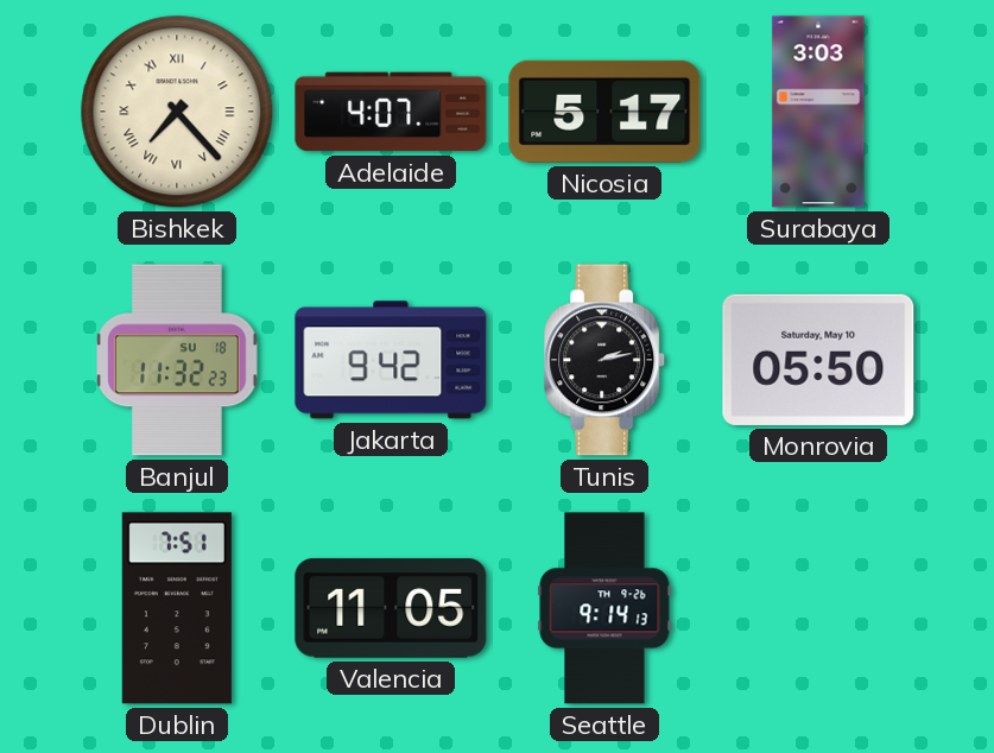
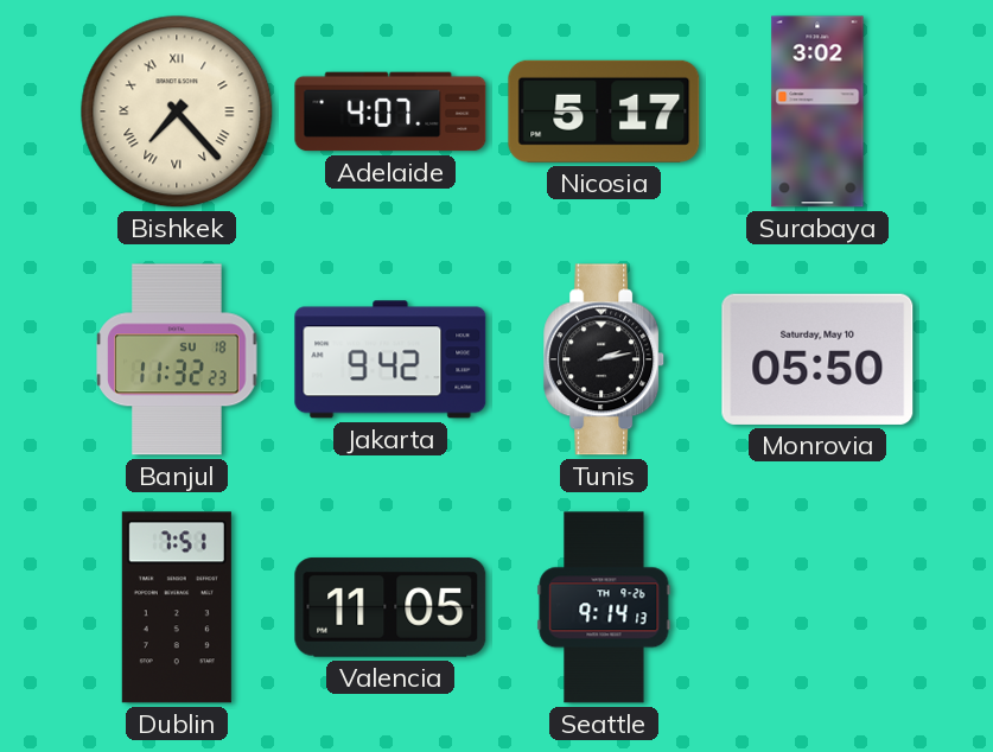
Surabaya: 3:03 -> 3:02
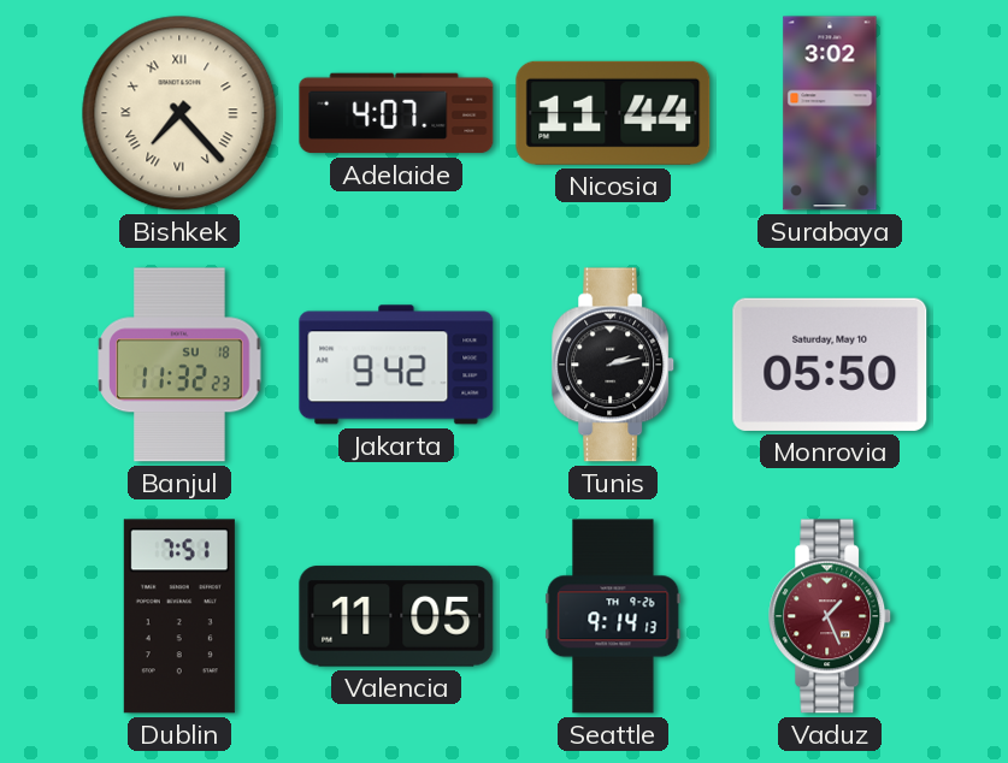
Nicosia: 5:17 -> 11:44
Vaduz: none -> 1:26
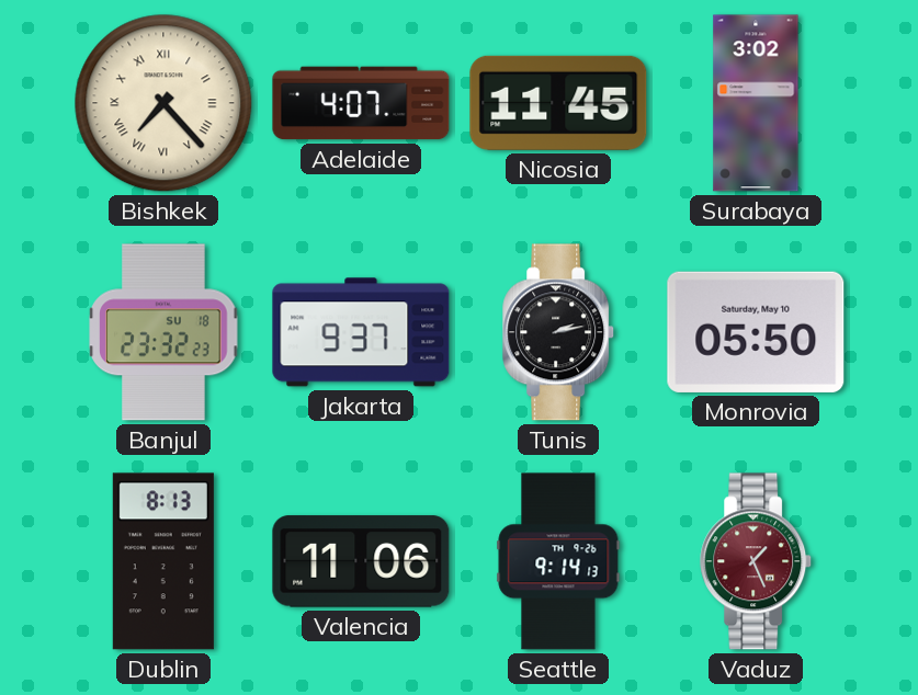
Nicosia: 11:44 -> 11:45
Banjul: 11:32 -> 23:32
Jakarta: 9:42 -> 9:37
Dublin: 7:51 -> 8:13
Valencia: 11:05 -> 11:06
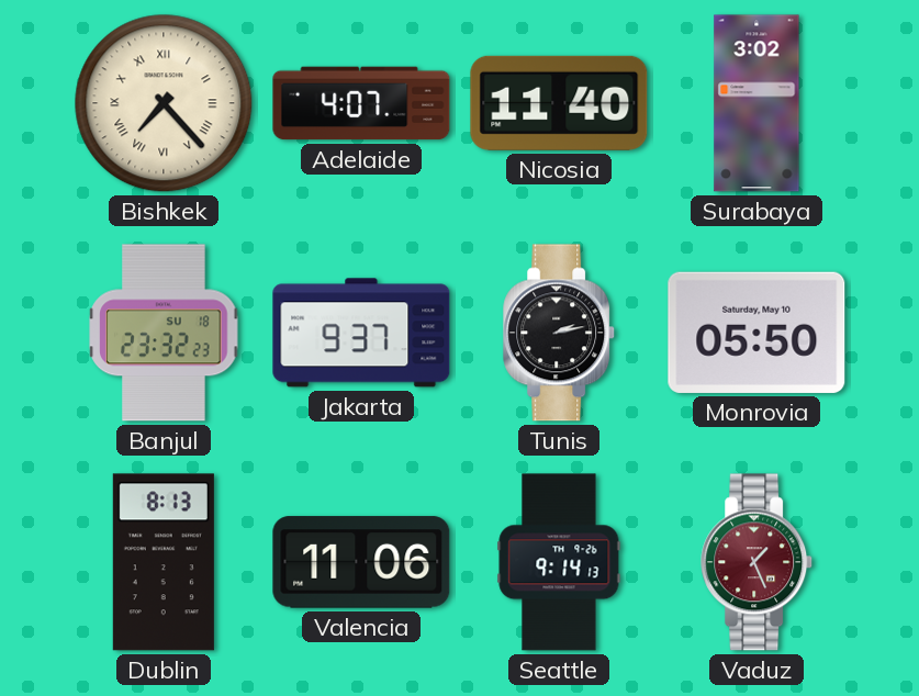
Nicosia: 11:45 -> 11:40
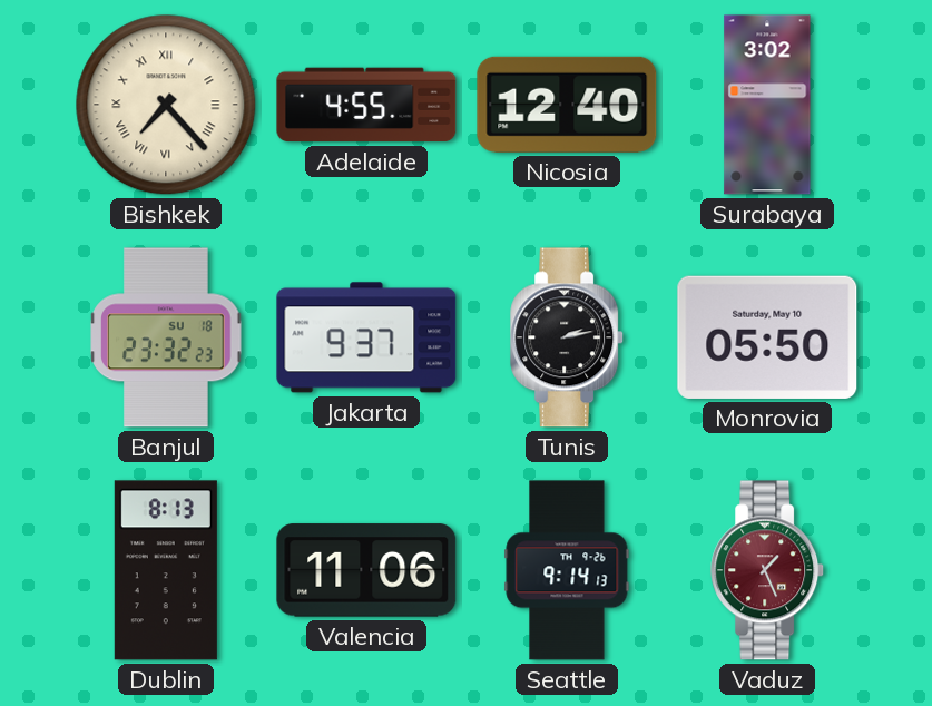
Adelaide: 4:07 -> 4:55
Nicosia: 11:40 -> 12:40
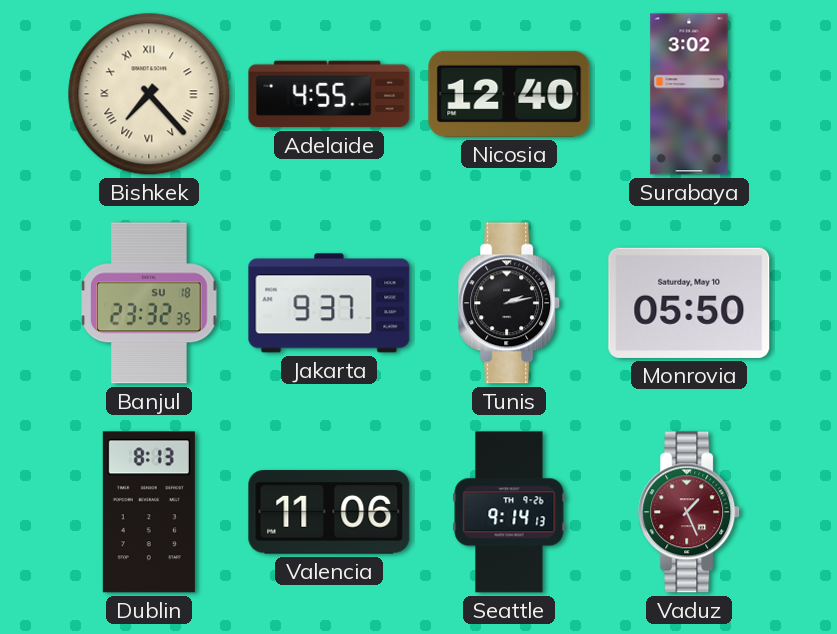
Banjul: 23:32:23 -> 23:32:35
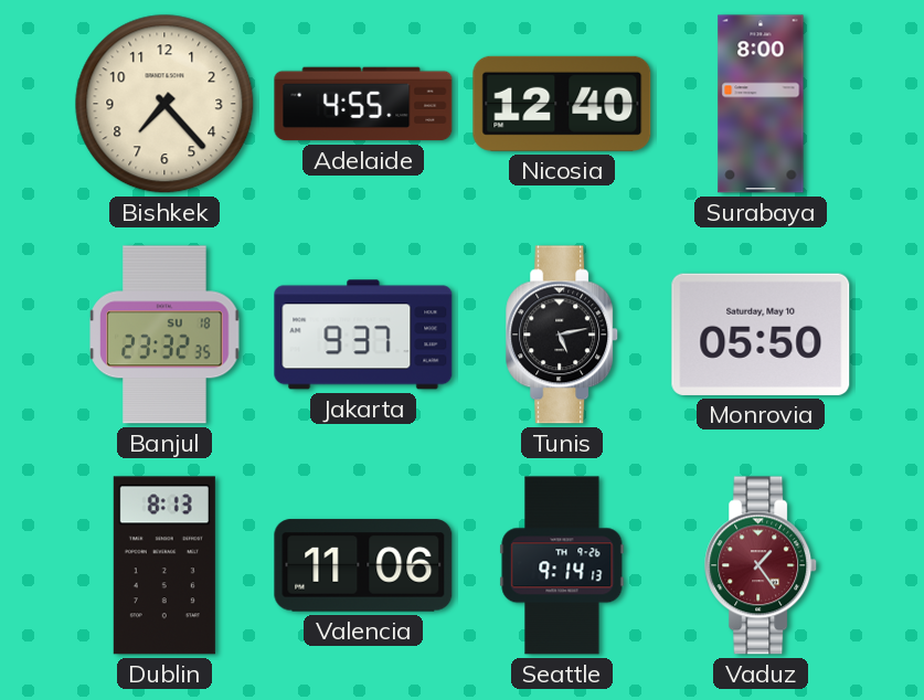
Bishkek numerals: Roman -> Arabic
Surabaya: 3:02 -> 8:00
Tunis: 2:13 -> 5:13
Vaduz: 1:26 -> 1:24
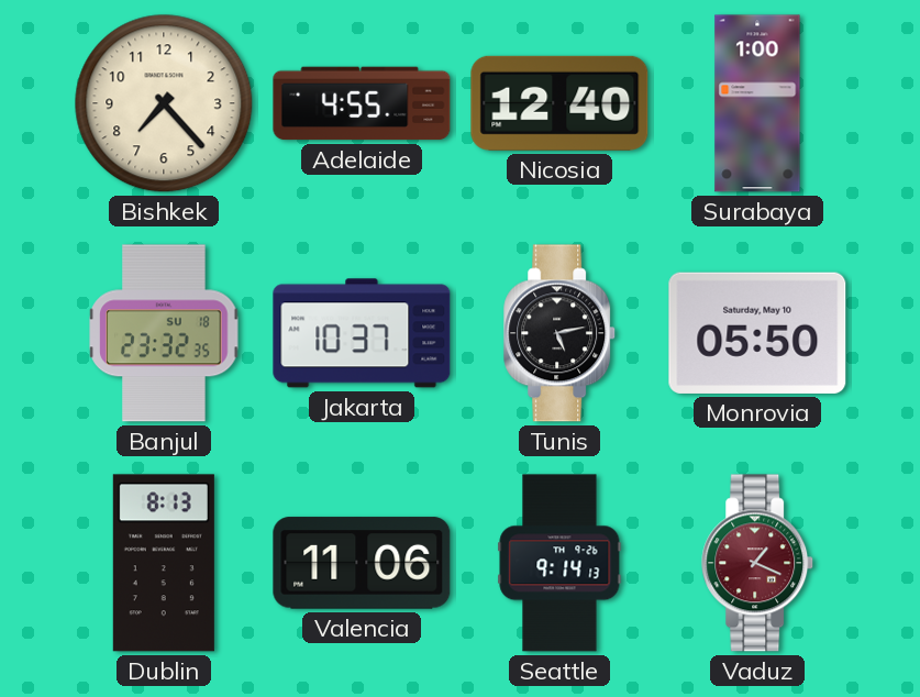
Surabaya: 8:00 -> 1:00
Jakarta: 9:37 -> 10:37
Vaduz: 1:24 -> 1:19
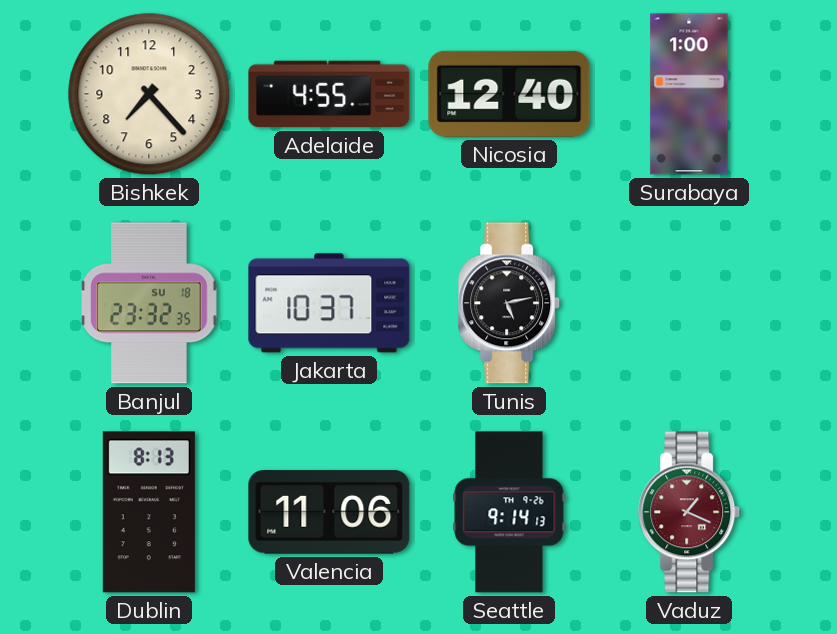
Monrovia: 05:50 -> none
